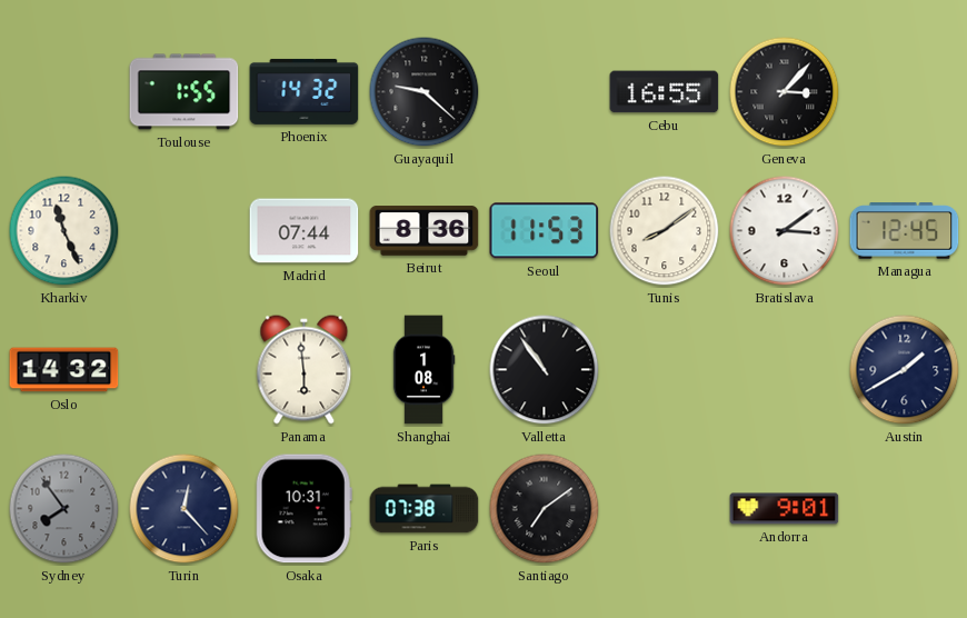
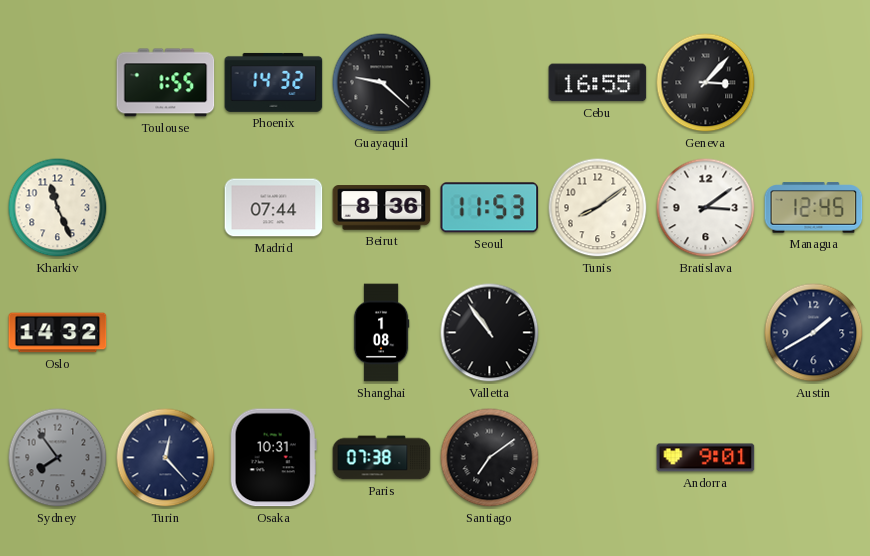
Panama: 5:59 -> none
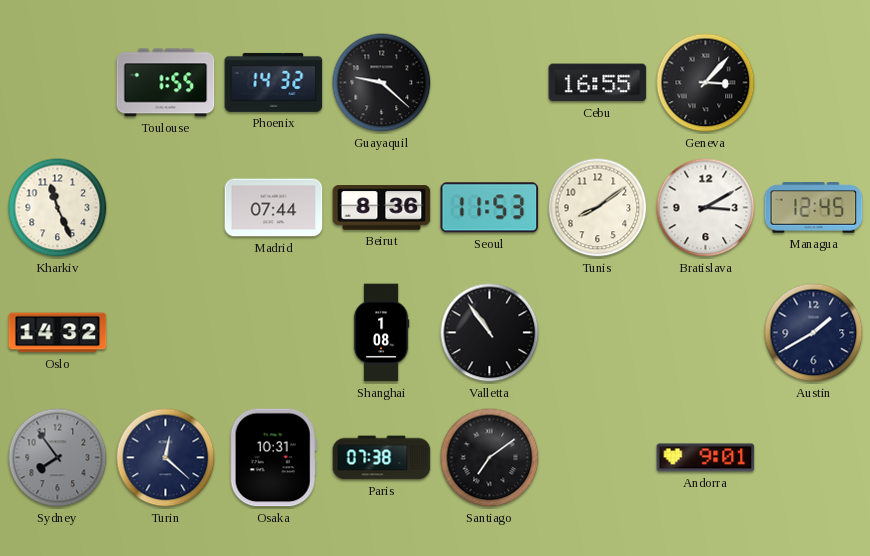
Bratislava: 3:09 -> 3:10
Turin: 12:23 -> 12:22
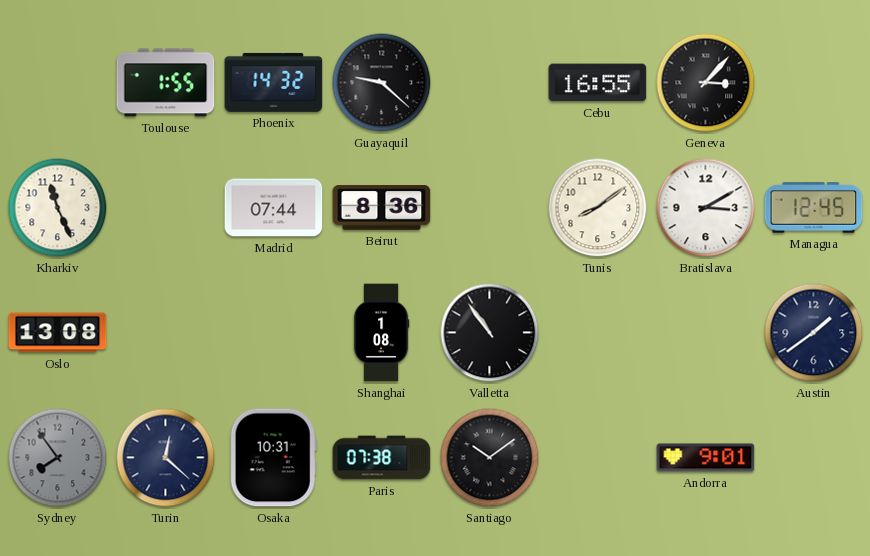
Seoul: 11:53 -> none
Oslo: 14:32 -> 13:08
Austin: 1:40 -> 1:39
Santiago: 7:09 -> 10:09
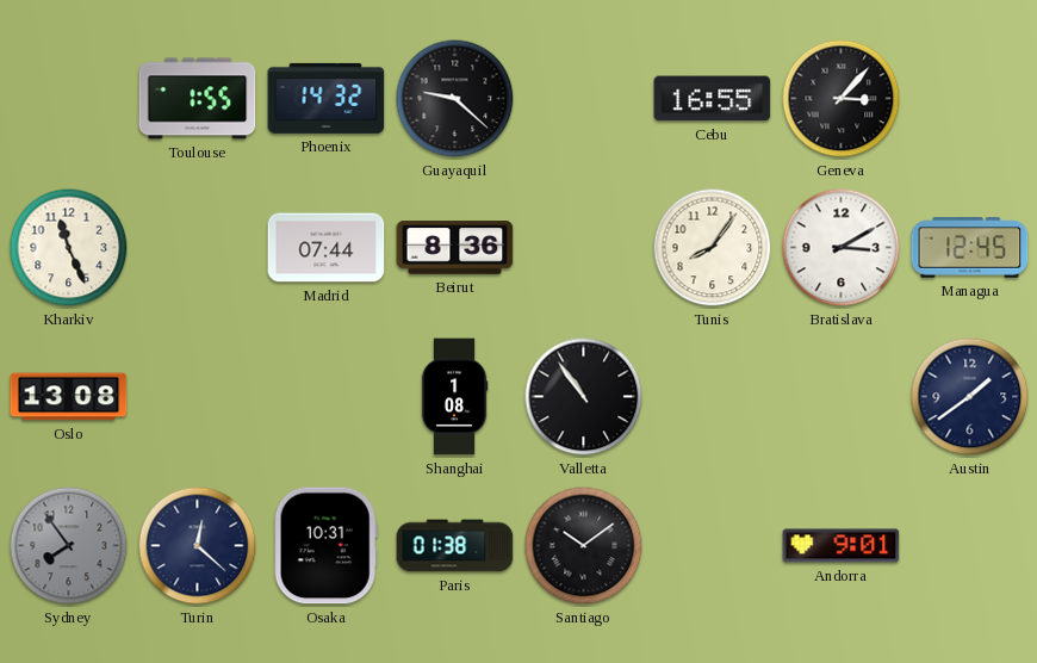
Tunis: 8:09 -> 8:06
Paris: 07:38 -> 01:38
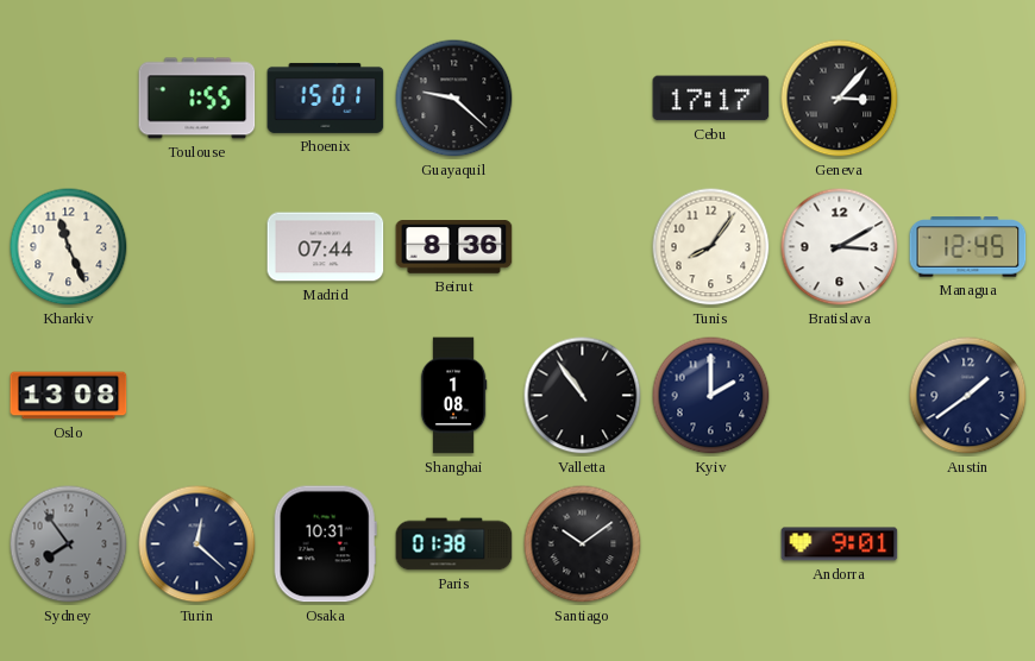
Phoenix: 14:32 -> 15:01
Cebu: 16:55 -> 17:17
Kyiv: none -> 2:00
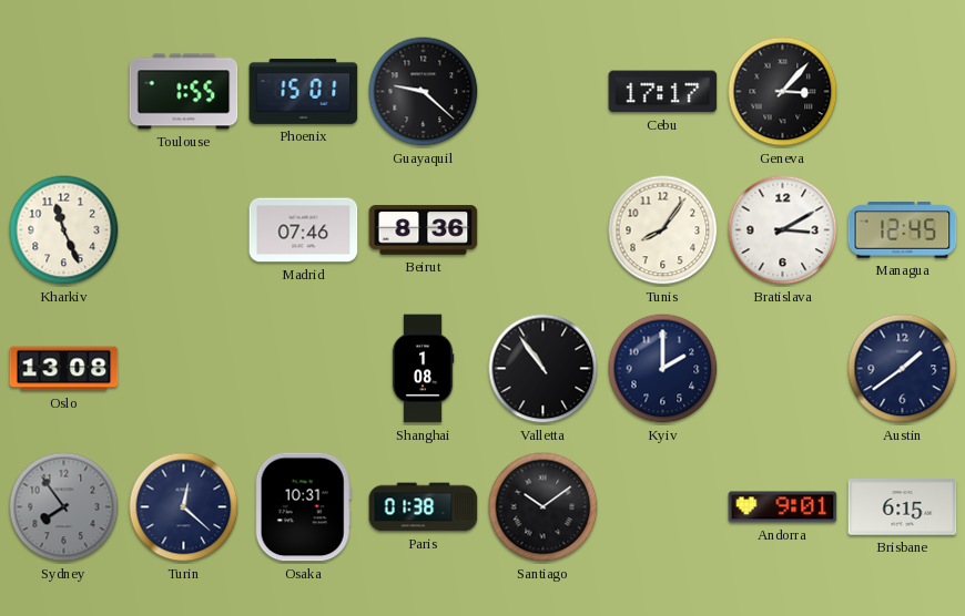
Madrid: 07:44 -> 07:46
Brisbane: none -> 6:15
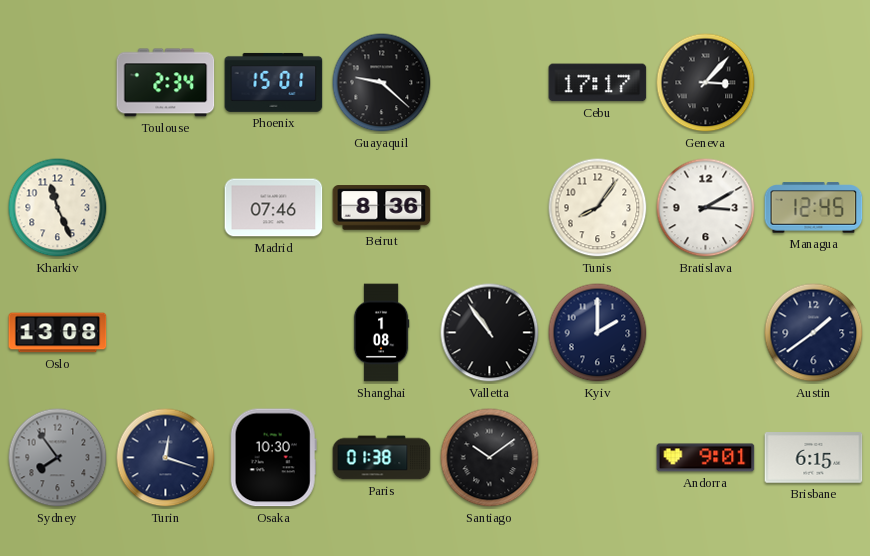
Toulouse: 1:55 -> 2:34
Turin: 12:22 -> 12:18
Osaka: 10:31 -> 10:30
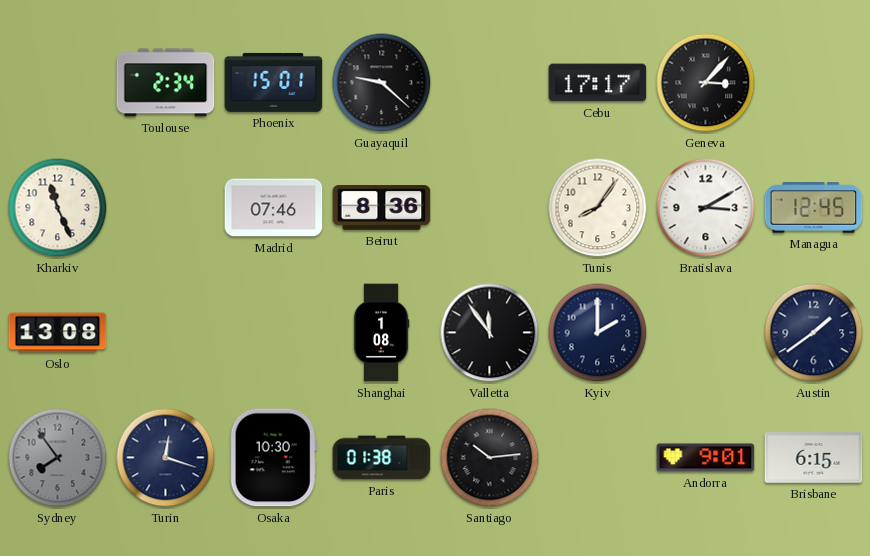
Valletta: 10:54 -> 11:54
Santiago: 10:09 -> 10:14
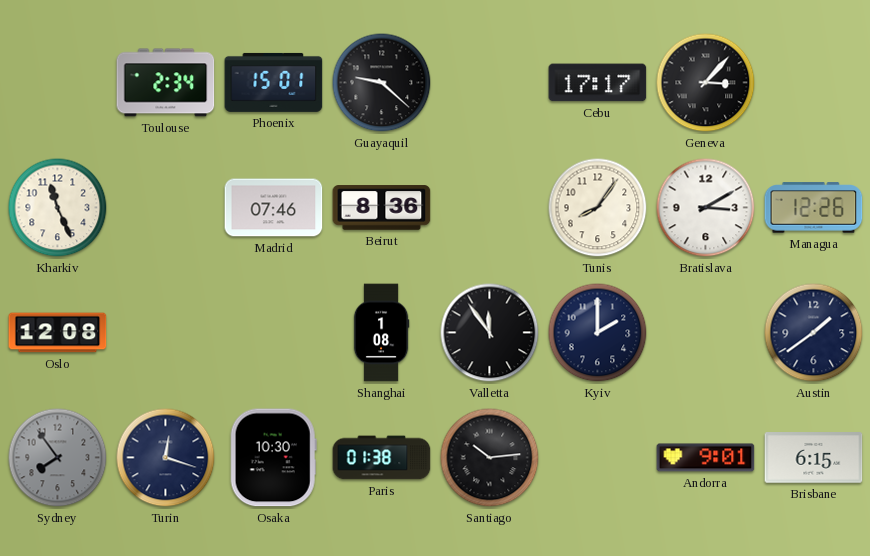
Managua: 12:45 -> 12:26
Oslo: 13:08 -> 12:08
